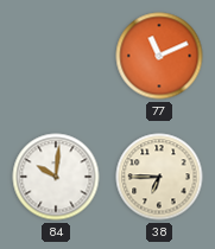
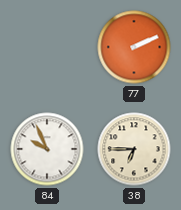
77: 11:11 -> 2:11
84: 10:01 -> 9:56
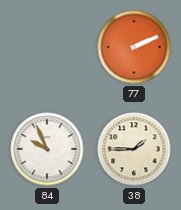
38: 6:45 -> 1:45
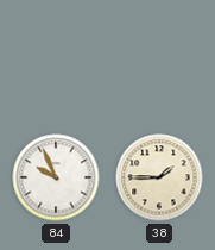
77: 2:11 -> none
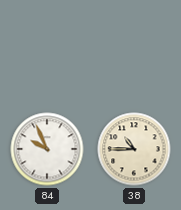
38: 1:45 -> 10:45
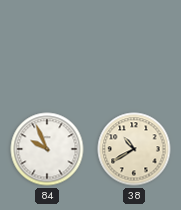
38: 10:45 -> 10:40
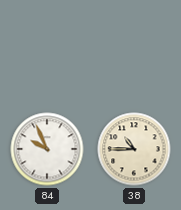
38: 10:40 -> 10:45
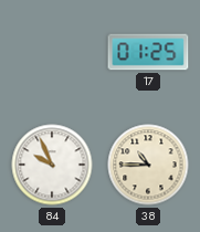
17: none -> 01:25
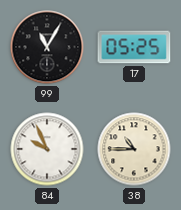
99: none -> 11:05
17: 01:25 -> 05:25
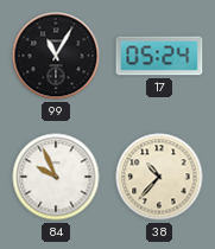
17: 05:25 -> 05:24
38: 10:45 -> 10:37
